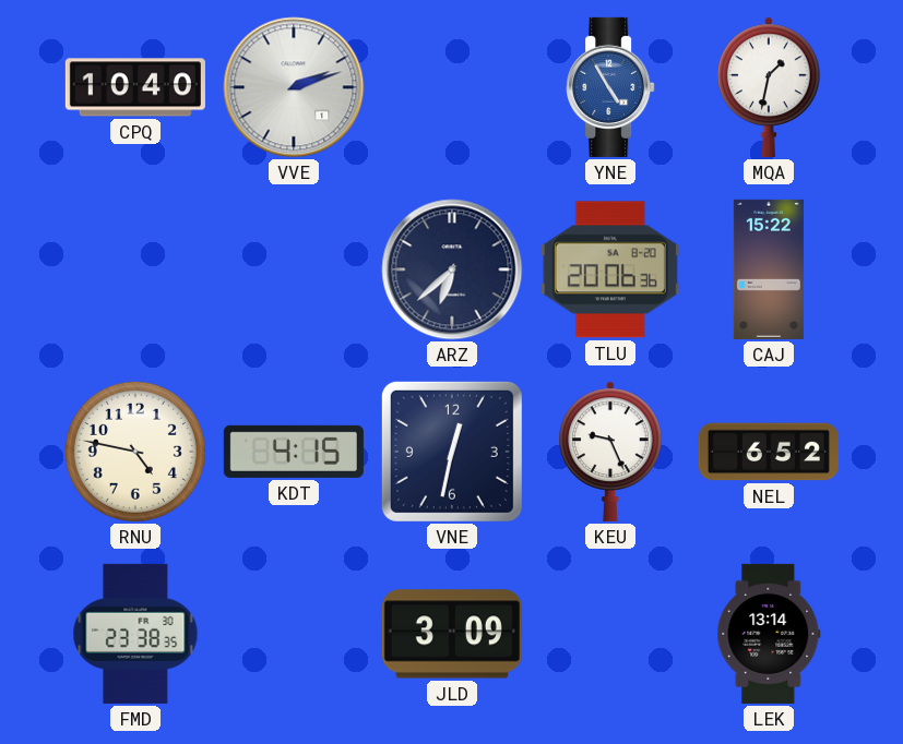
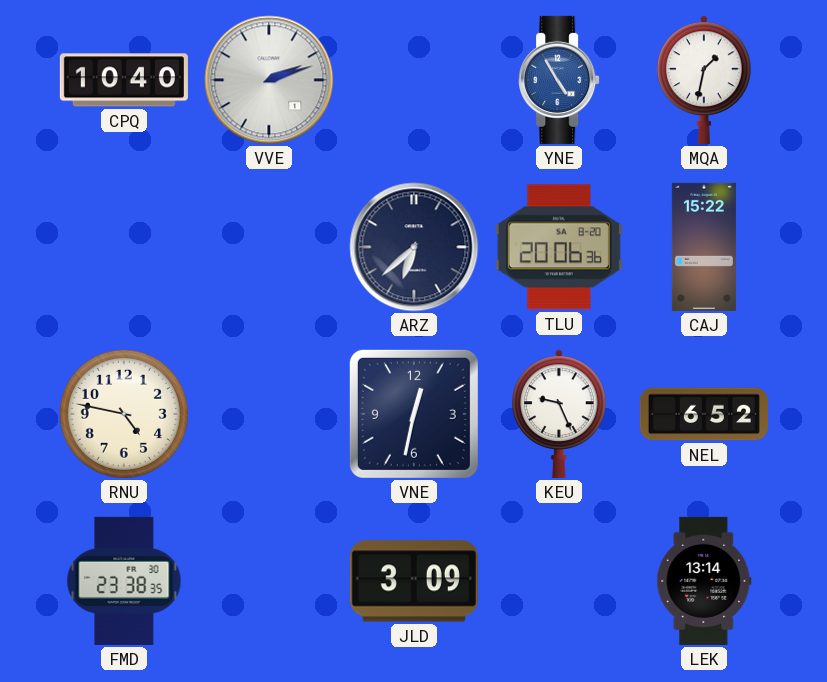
KDT: 4:15 -> none
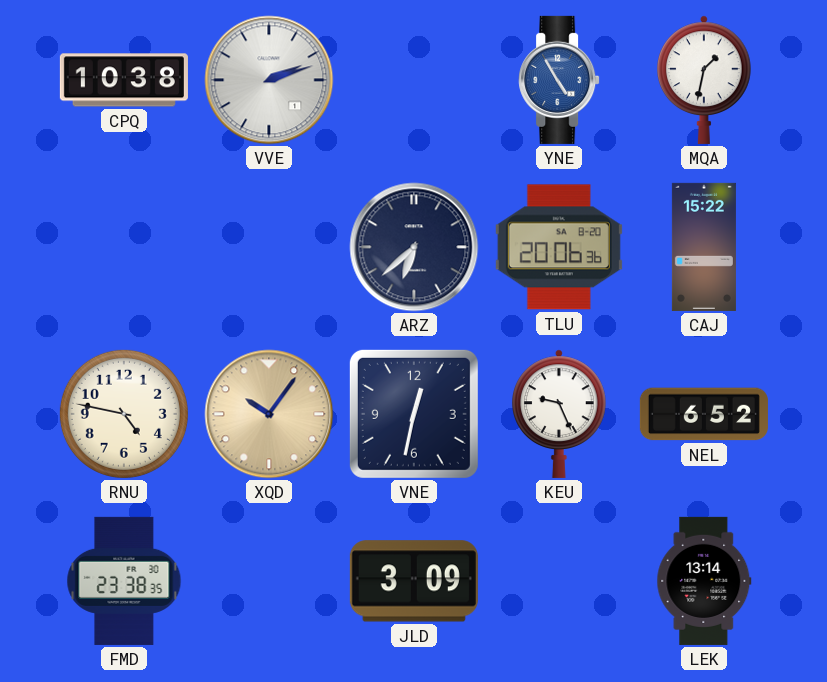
CPQ: 10:40 -> 10:38
XQD: none -> 10:06
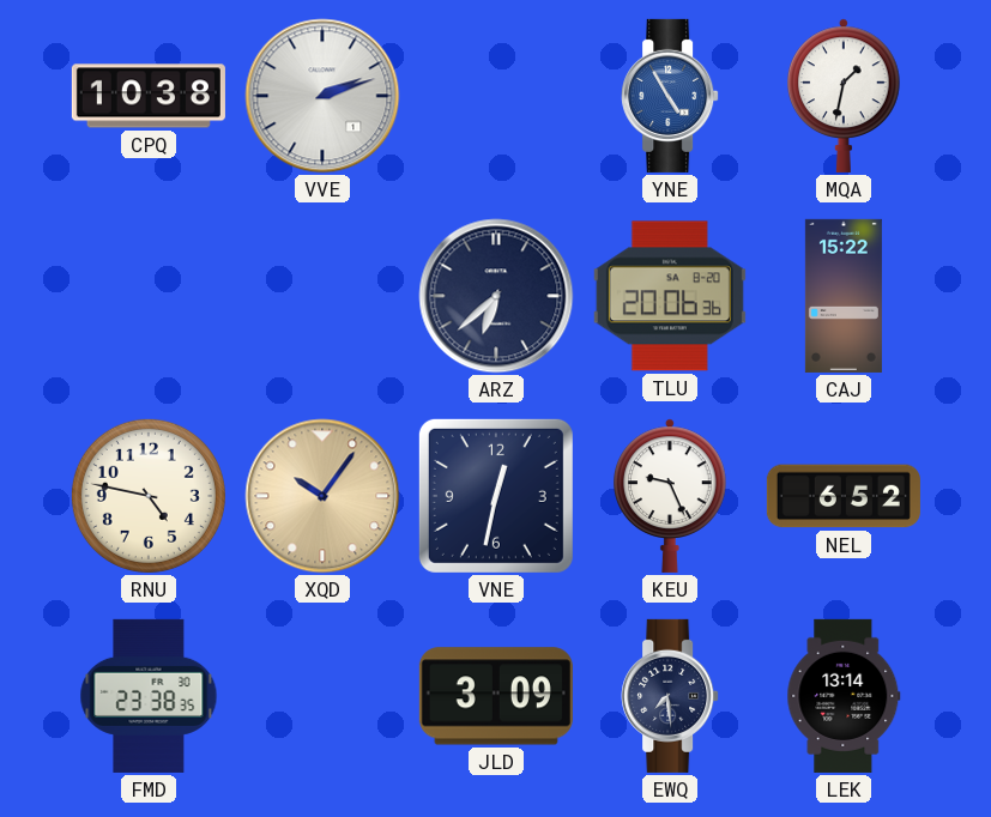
EWQ: none -> 7:29
